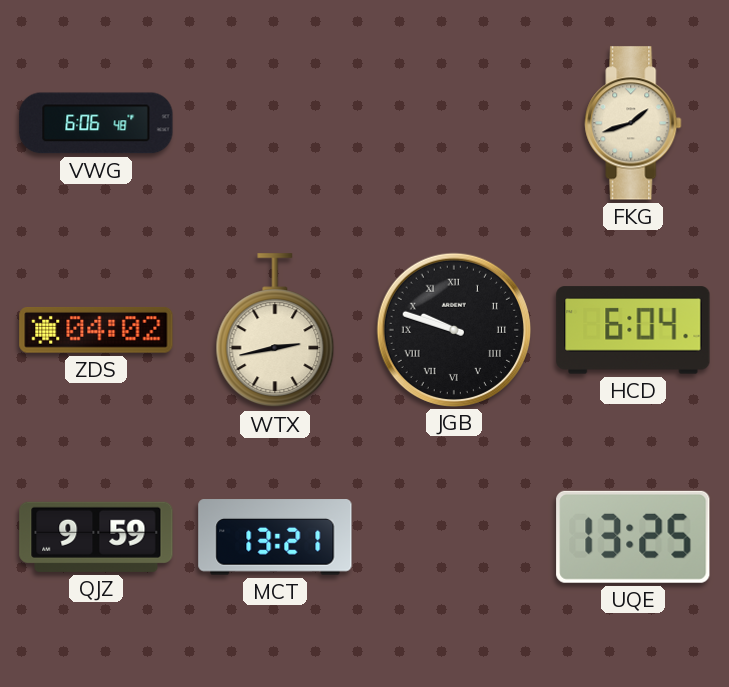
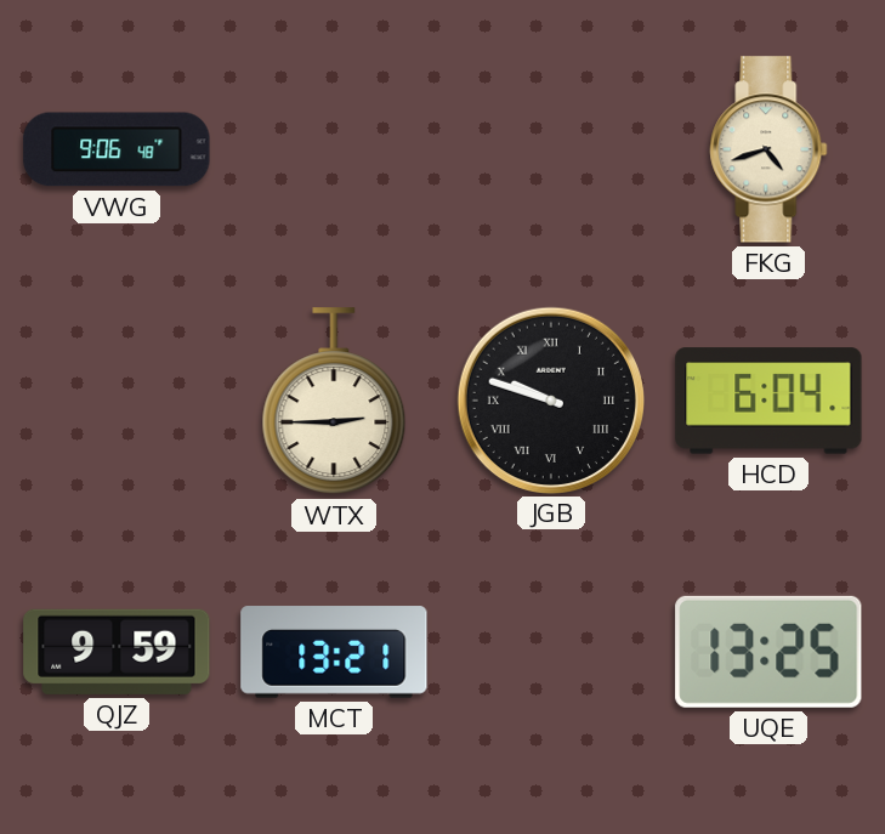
VWG: 6:06 -> 9:06
FKG: 1:42 -> 4:42
ZDS: 04:02 -> none
WTX: 2:43 -> 2:45
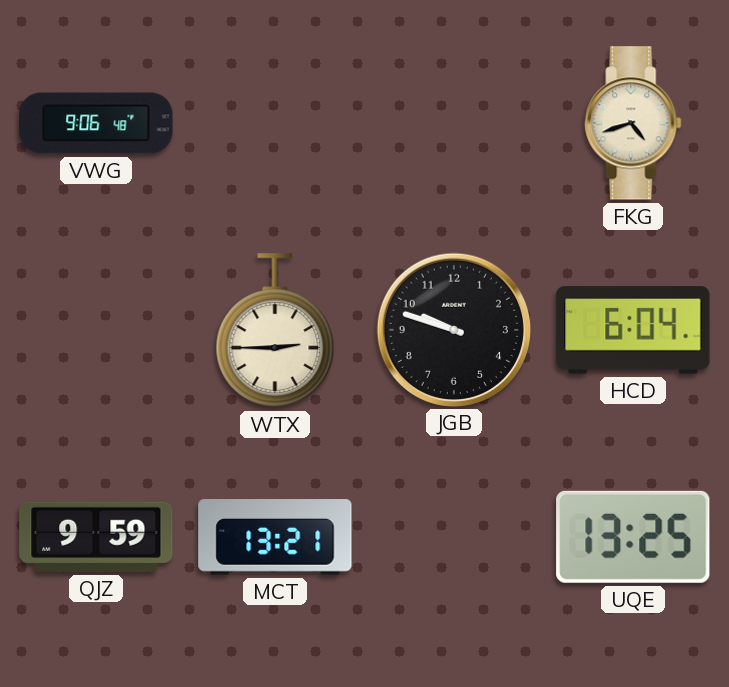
JGB numerals: Roman -> Arabic
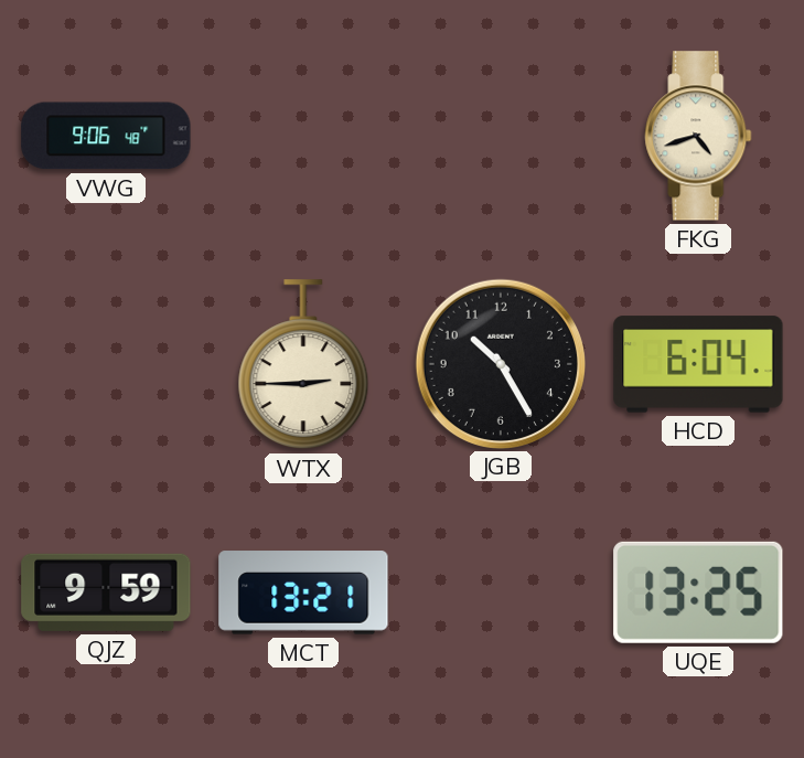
JGB: 9:48 -> 10:25
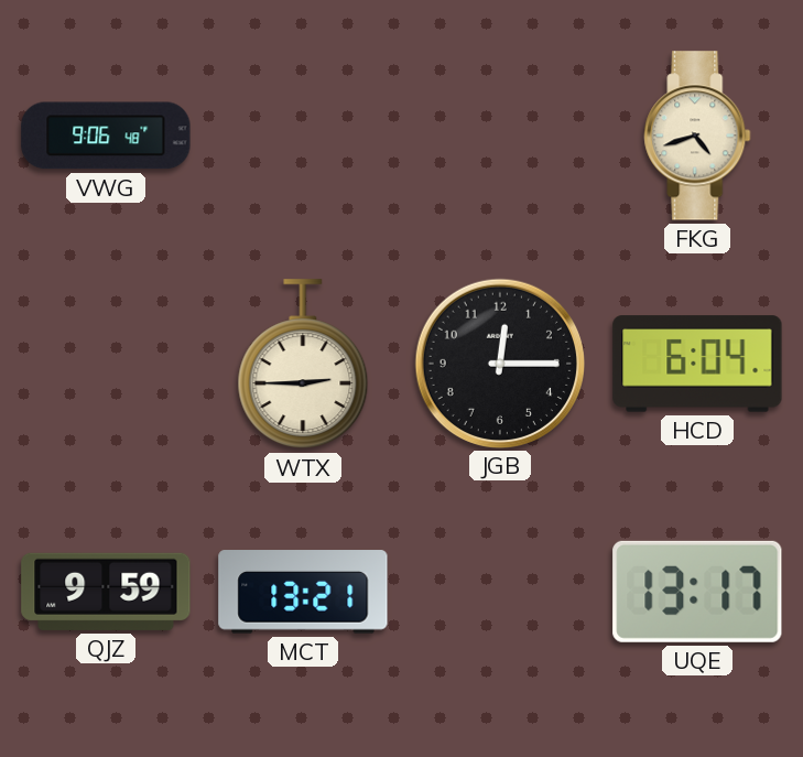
JGB: 10:25 -> 12:15
UQE: 13:25 -> 13:17
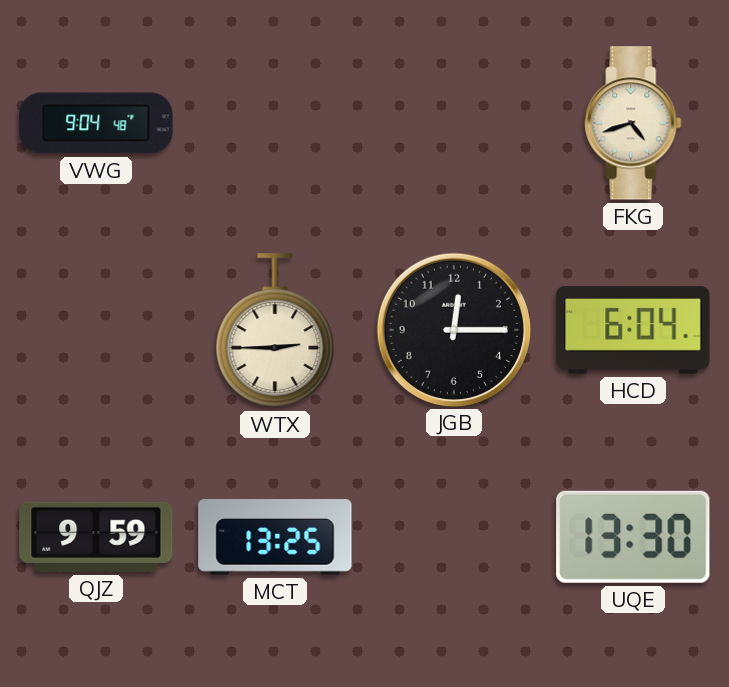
VWG: 9:06 -> 9:04
MCT: 13:21 -> 13:25
UQE: 13:17 -> 13:30
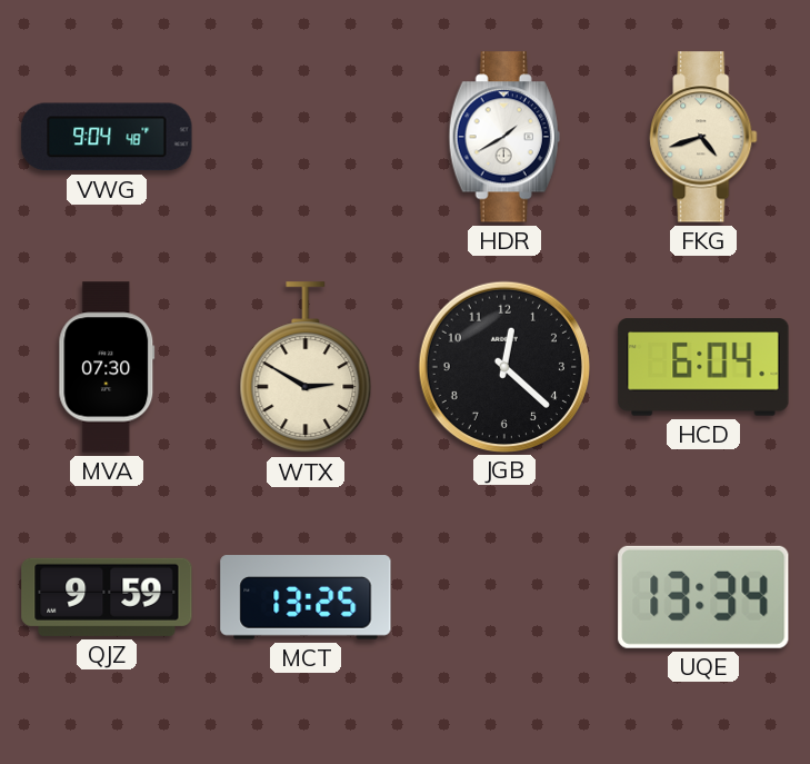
HDR: none -> 1:40
MVA: none -> 07:30
WTX: 2:45 -> 2:50
JGB: 12:15 -> 12:22
UQE: 13:30 -> 13:34
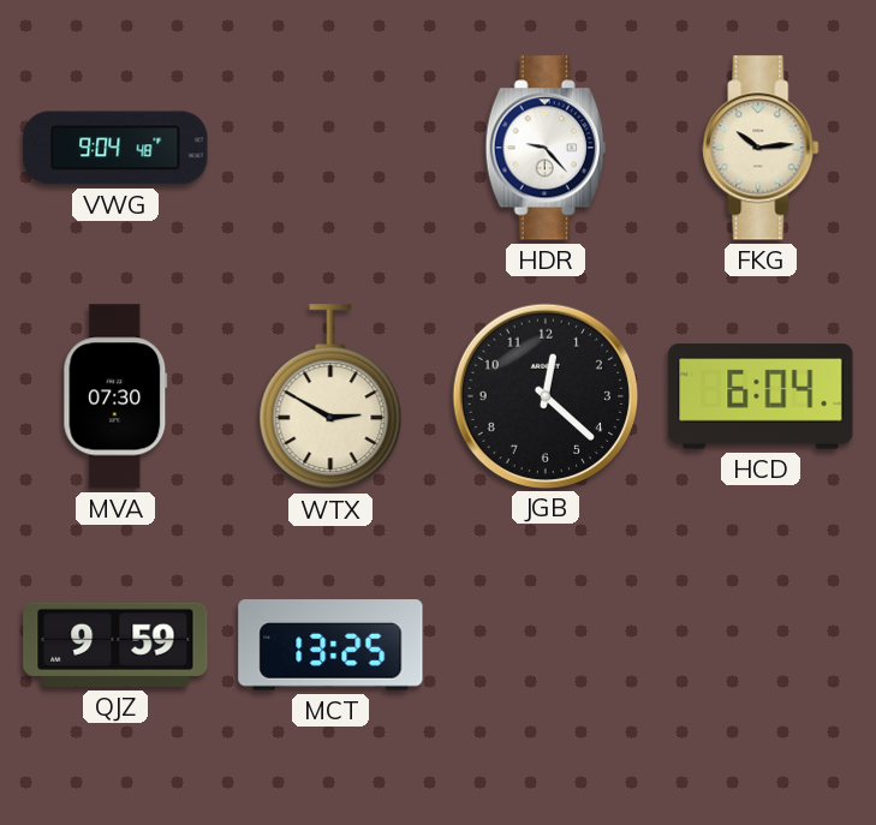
HDR: 1:40 -> 9:23
FKG: 4:42 -> 10:14
UQE: 13:34 -> none
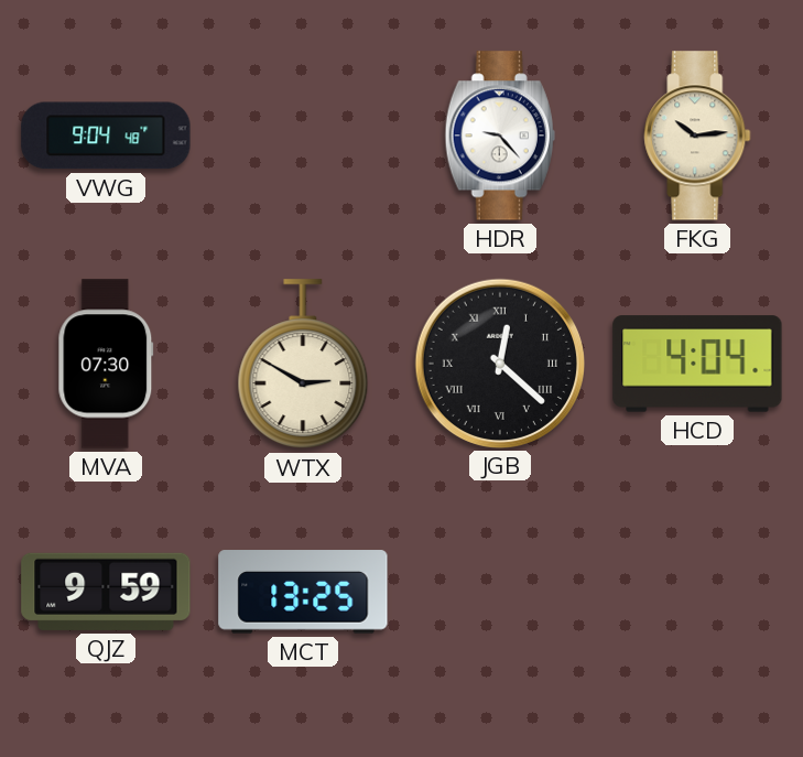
JGB numerals: Arabic -> Roman
HCD: 6:04 -> 4:04
